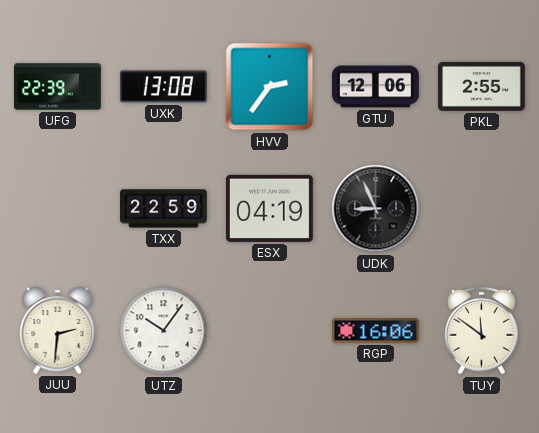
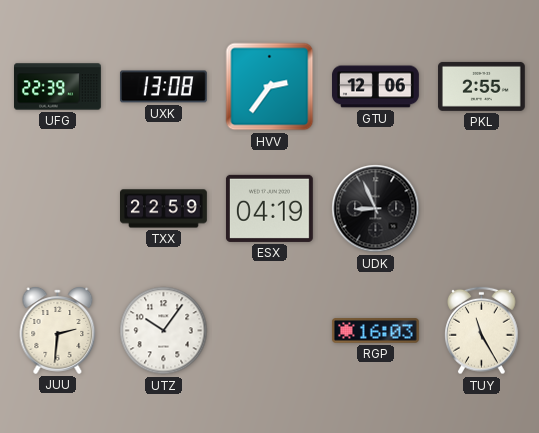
RGP: 16:06 -> 16:03
TUY: 11:51 -> 11:25
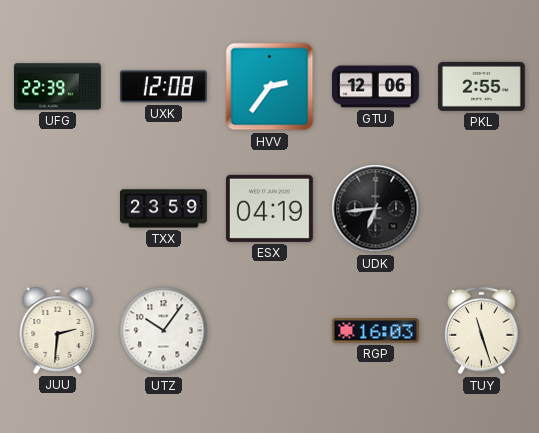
UXK: 13:08 -> 12:08
TXX: 22:59 -> 23:59
UDK: 8:56 -> 6:44
TUY: 11:25 -> 11:27
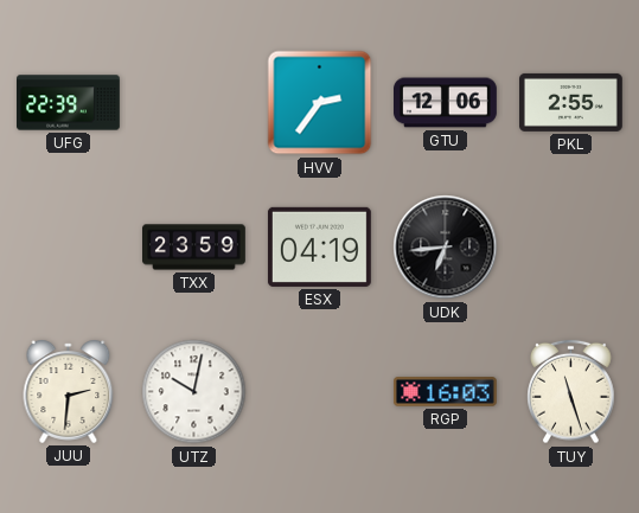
UXK: 12:08 -> none
UTZ: 10:06 -> 10:02
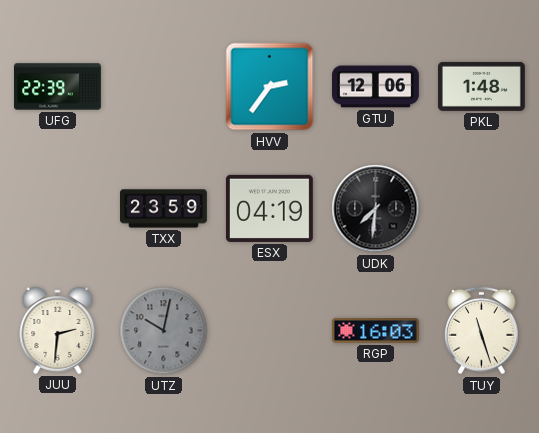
PKL: 2:55 -> 1:48
UDK: 6:44 -> 7:31
UTZ dial: white -> grey
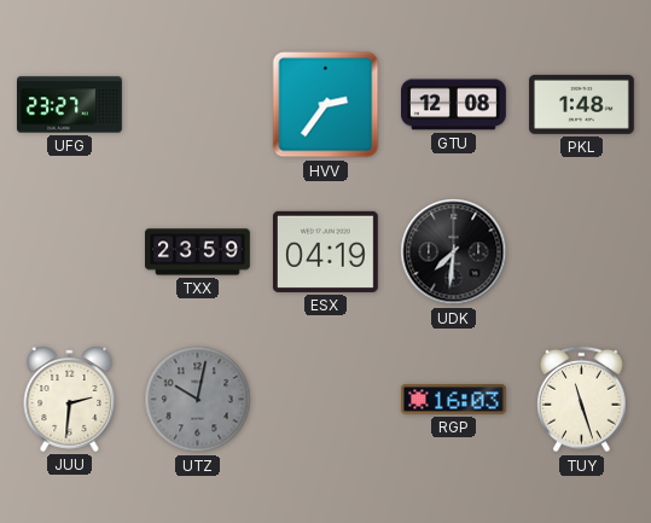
UFG: 22:39 -> 23:27
GTU: 12:06 -> 12:08
